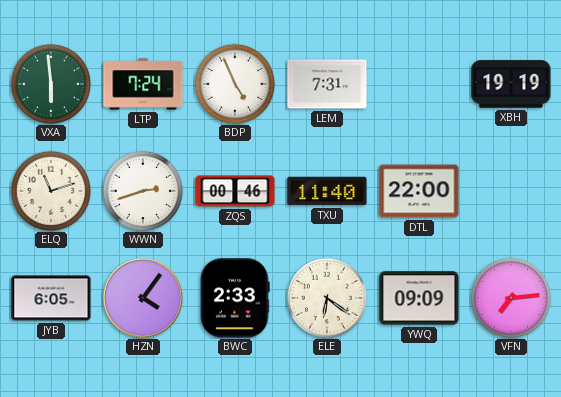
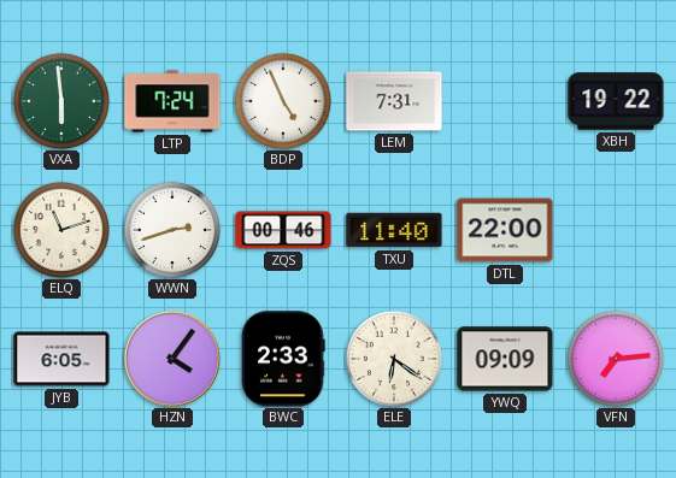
XBH: 19:19 -> 19:22
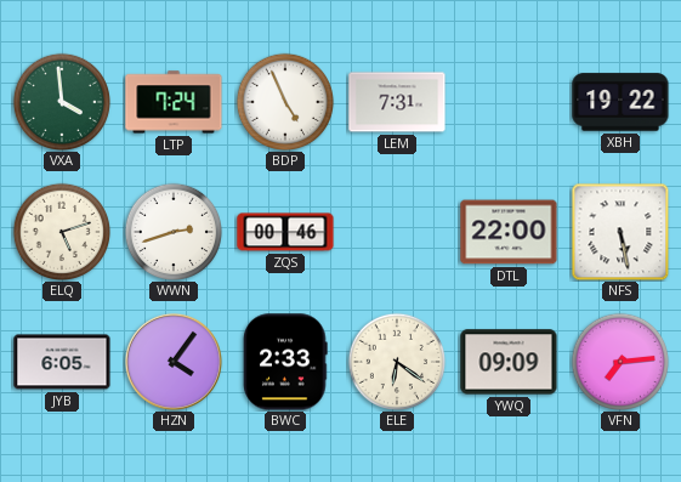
VXA: 5:59 -> 3:59
ELQ: 11:12 -> 5:12
TXU: 11:40 -> none
NFS: none -> 5:28
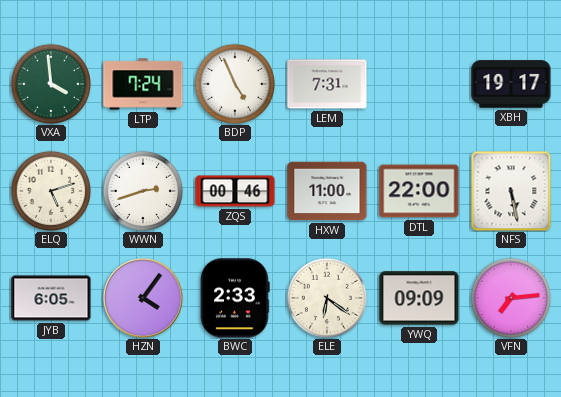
XBH: 19:22 -> 19:17
HXW: none -> 11:00
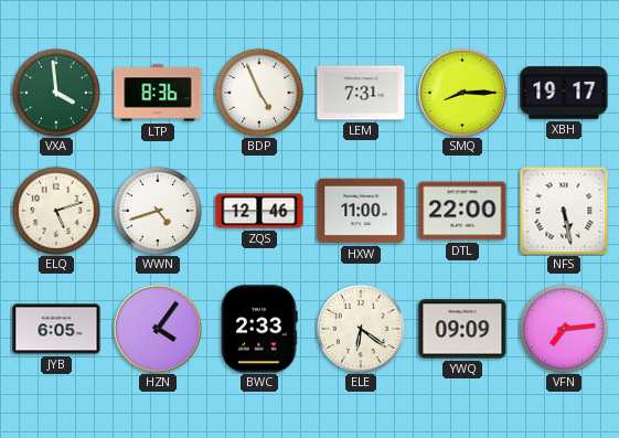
LTP: 7:24 -> 8:36
SMQ: none -> 8:15
WWN: 2:42 -> 4:42
ZQS: 00:46 -> 12:46
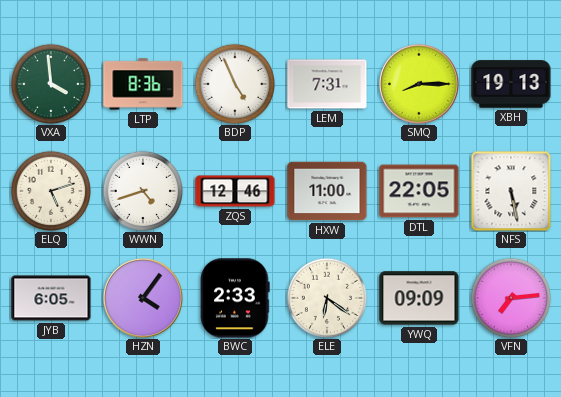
XBH: 19:17 -> 19:13
DTL: 22:00 -> 22:05
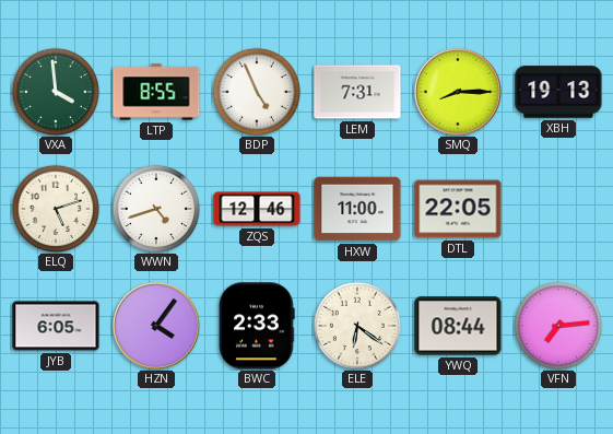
LTP: 8:36 -> 8:55
NFS: 5:28 -> none
YWQ: 09:09 -> 08:44
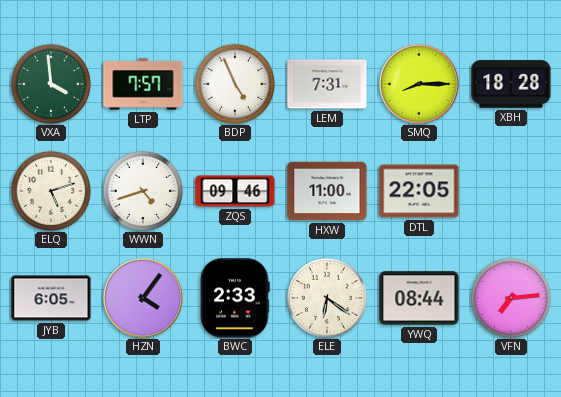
LTP: 8:55 -> 7:57
XBH: 19:13 -> 18:28
ZQS: 12:46 -> 09:46
